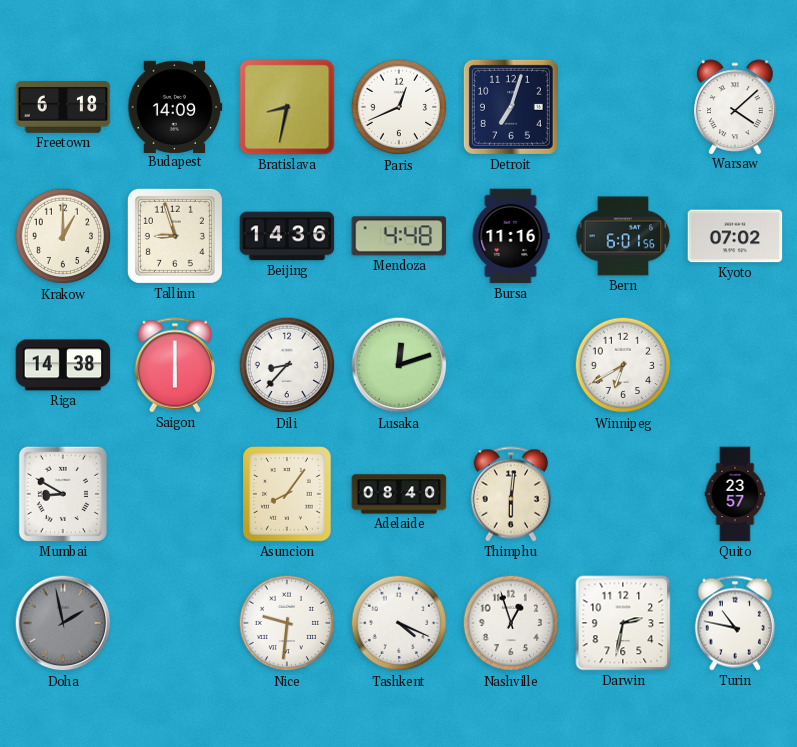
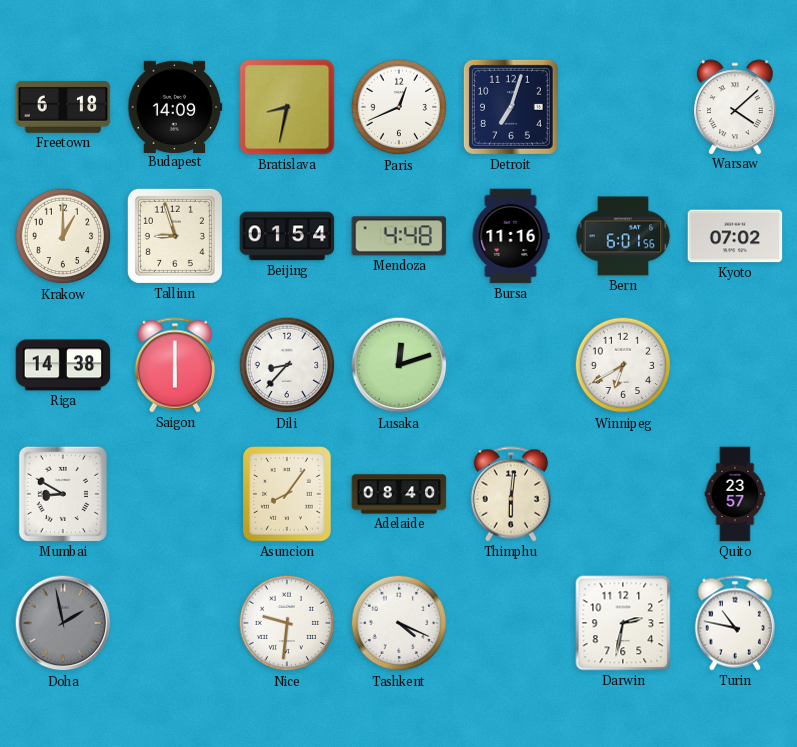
Beijing: 14:36 -> 01:54
Nashville: 12:57 -> none
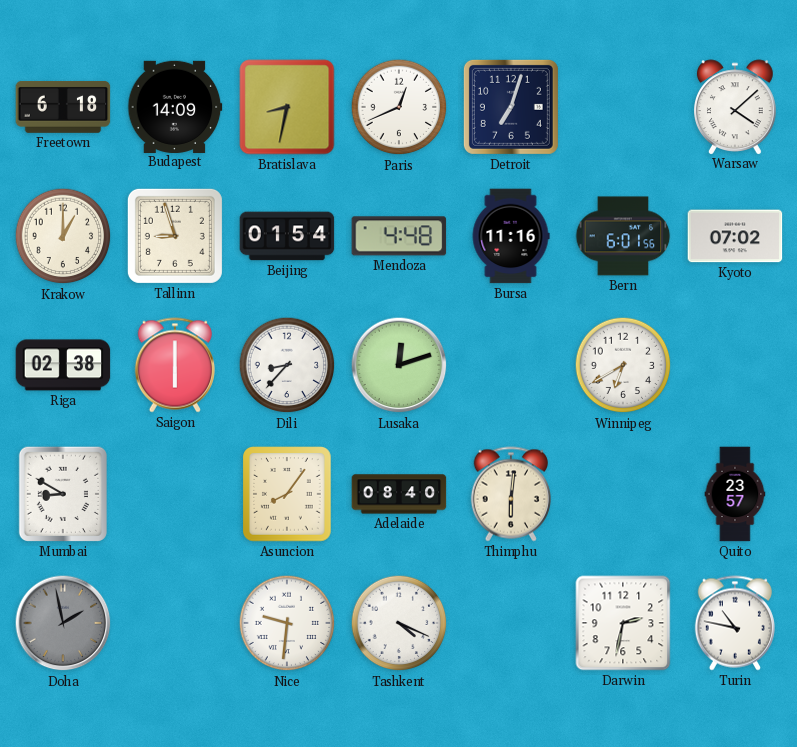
Riga: 14:38 -> 02:38
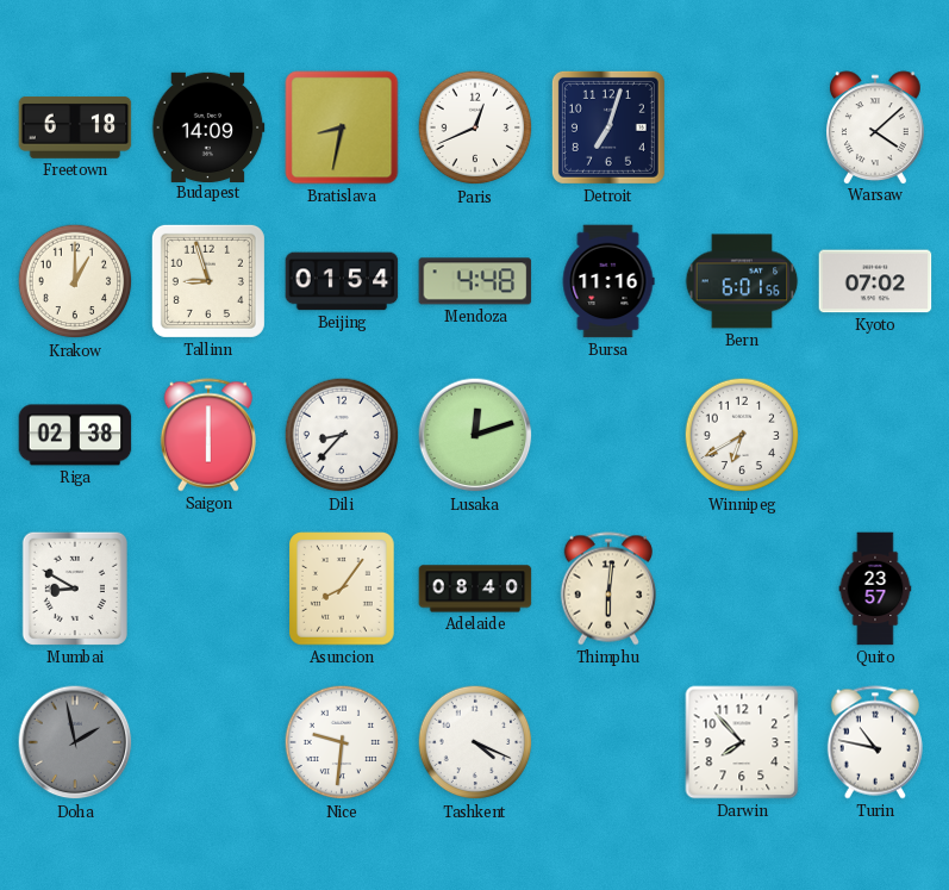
Darwin: 2:32 -> 7:53
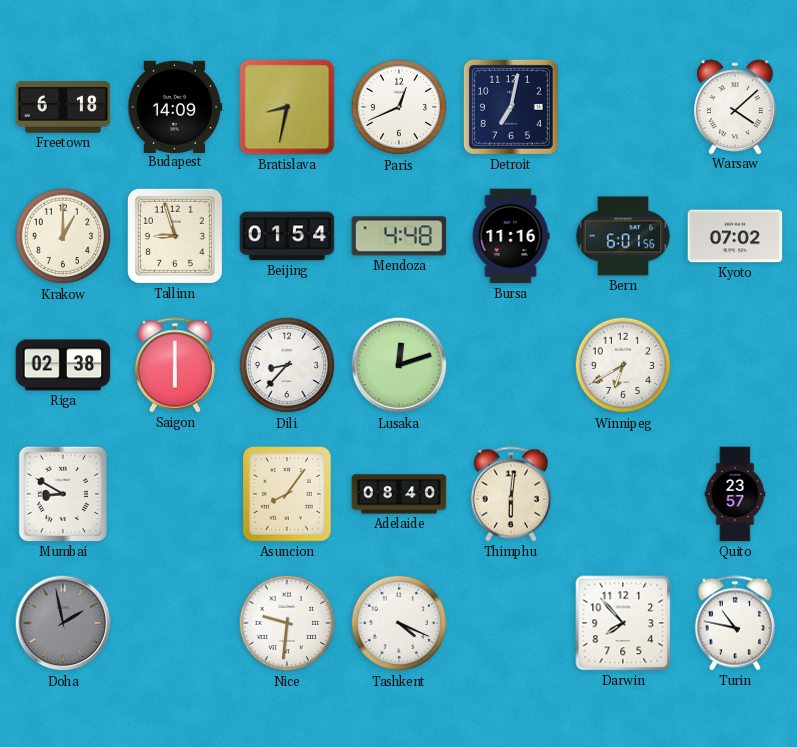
Detroit: 7:03 -> 7:02
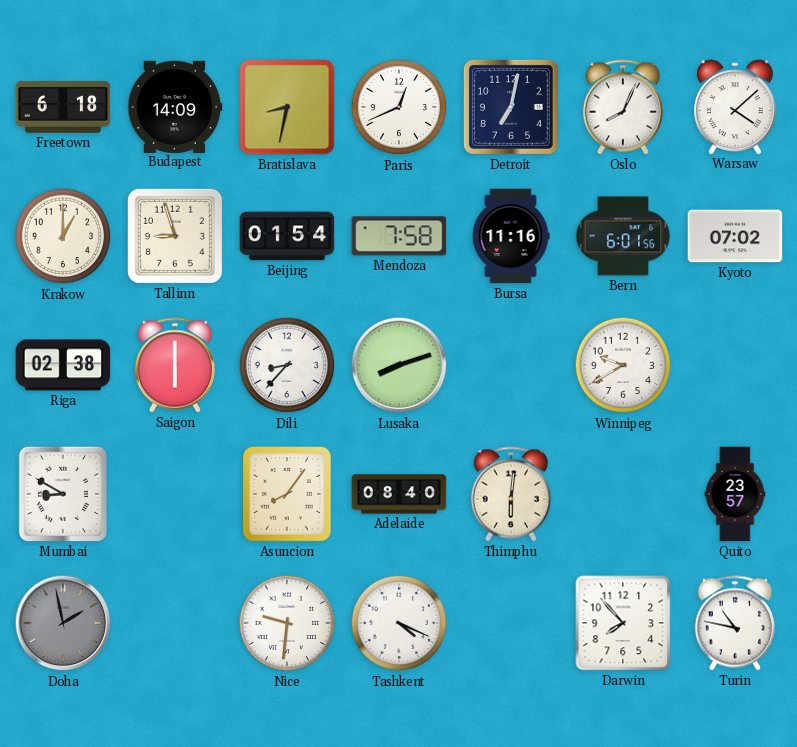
Oslo: none -> 8:04
Mendoza: 4:48 -> 7:58
Lusaka: 12:12 -> 8:12
Winnipeg: 6:40 -> 9:40
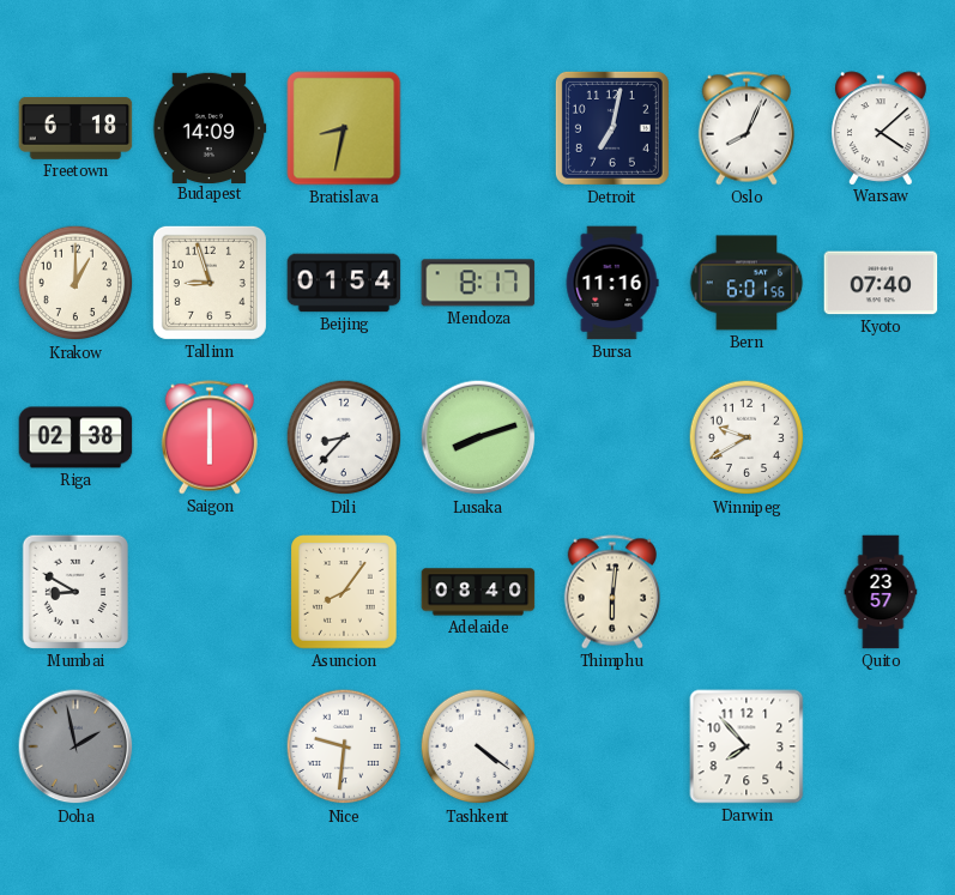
Paris: 12:41 -> none
Mendoza: 7:58 -> 8:17
Kyoto: 07:02 -> 07:40
Tashkent: 4:19 -> 4:21
Turin: 10:47 -> none
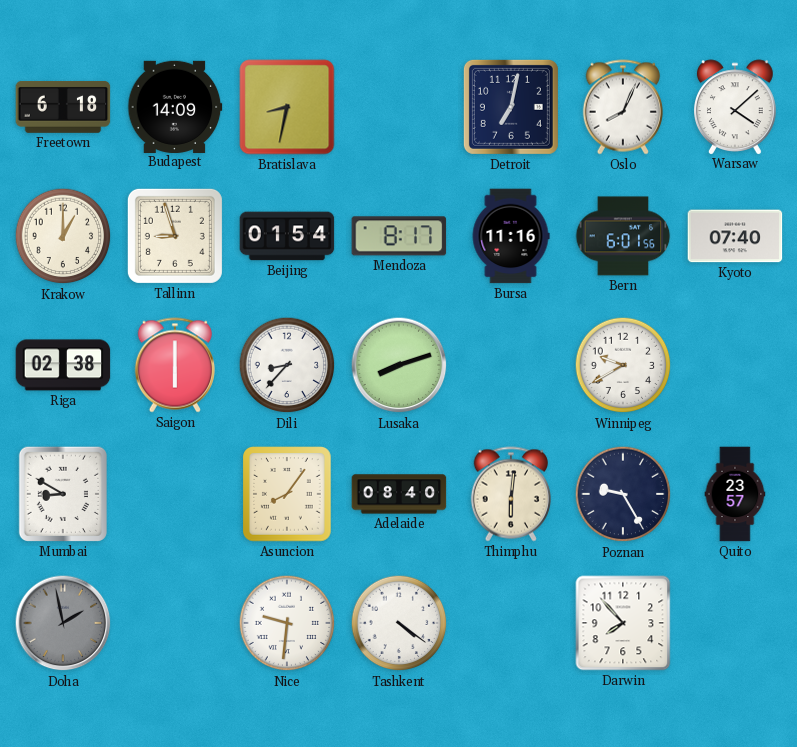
Poznan: none -> 9:25
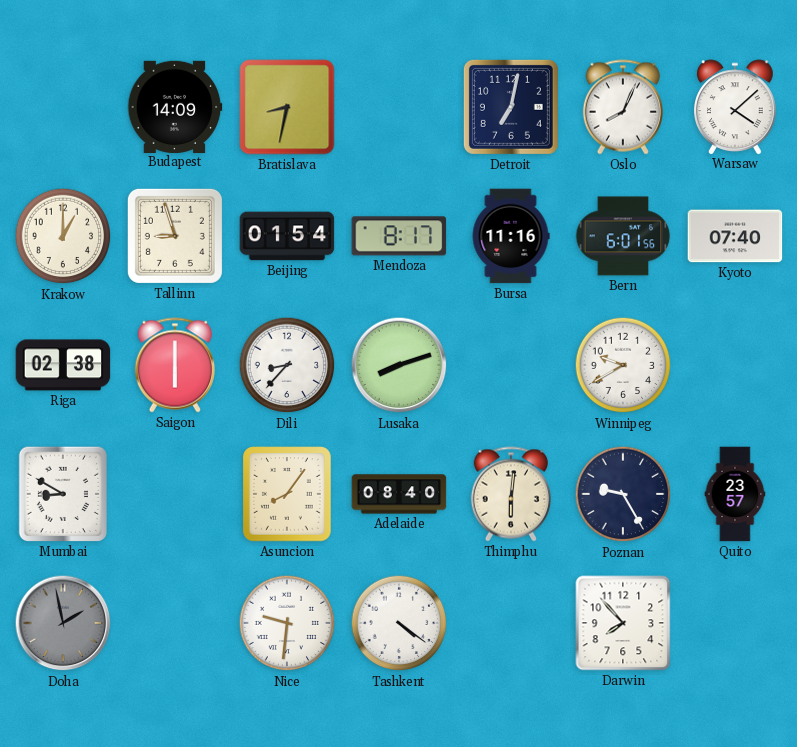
Freetown: 6:18 -> none
